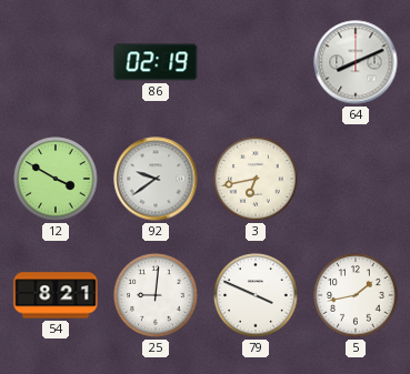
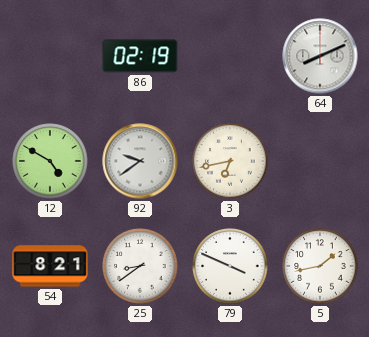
12: 3:50 -> 4:50
25: 9:01 -> 8:39
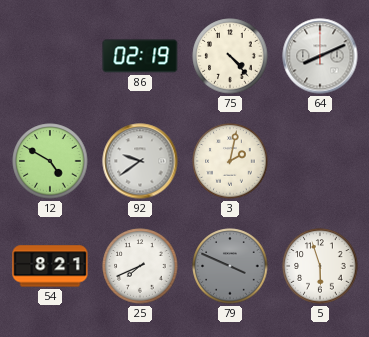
75: none -> 4:23
3: 6:43 -> 2:02
25: 8:39 -> 7:41
79 dial: white -> grey
5: 1:43 -> 5:57
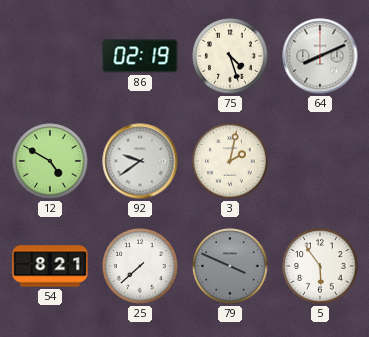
75: 4:23 -> 4:27
25: 7:41 -> 7:38
5: 5:57 -> 5:54
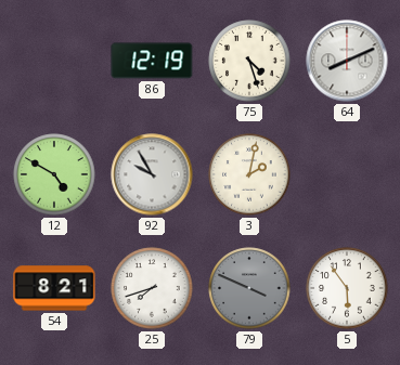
86: 02:19 -> 12:19
92: 9:39 -> 9:55
25: 7:38 -> 7:42
